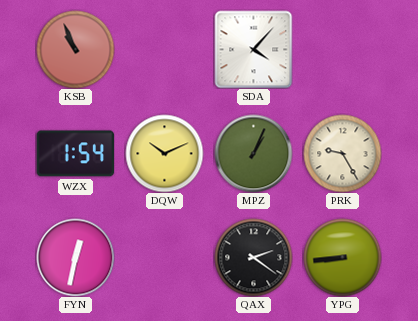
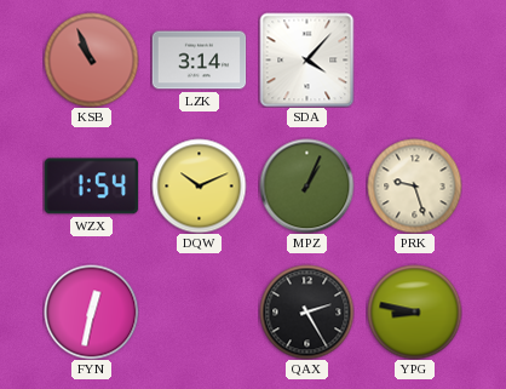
LZK: none -> 3:14
PRK: 9:25 -> 9:27
QAX: 2:21 -> 2:25
YPG: 8:44 -> 8:47
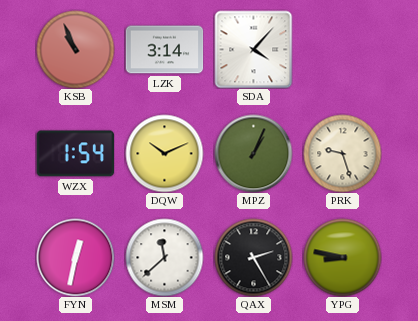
MSM: none -> 11:38
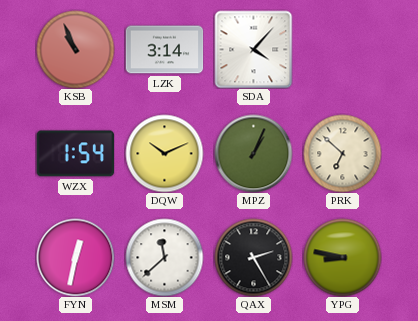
PRK: 9:27 -> 6:52
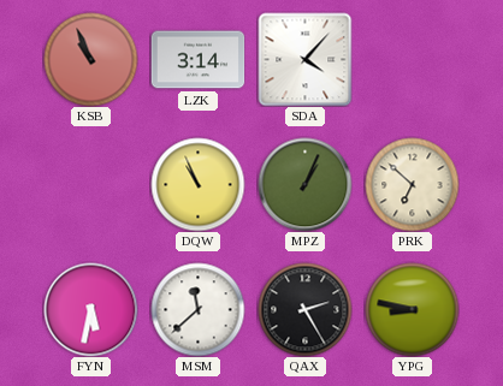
WZX: 1:54 -> none
DQW: 10:11 -> 10:56
FYN: 12:32 -> 5:32
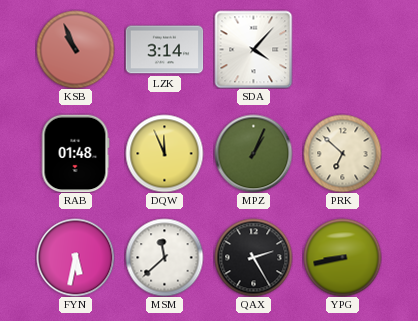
RAB: none -> 01:48
DQW: 10:56 -> 11:56
YPG: 8:47 -> 8:43
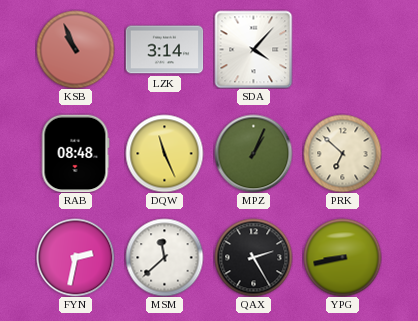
RAB: 01:48 -> 08:48
DQW: 11:56 -> 11:26
FYN: 5:32 -> 2:32
